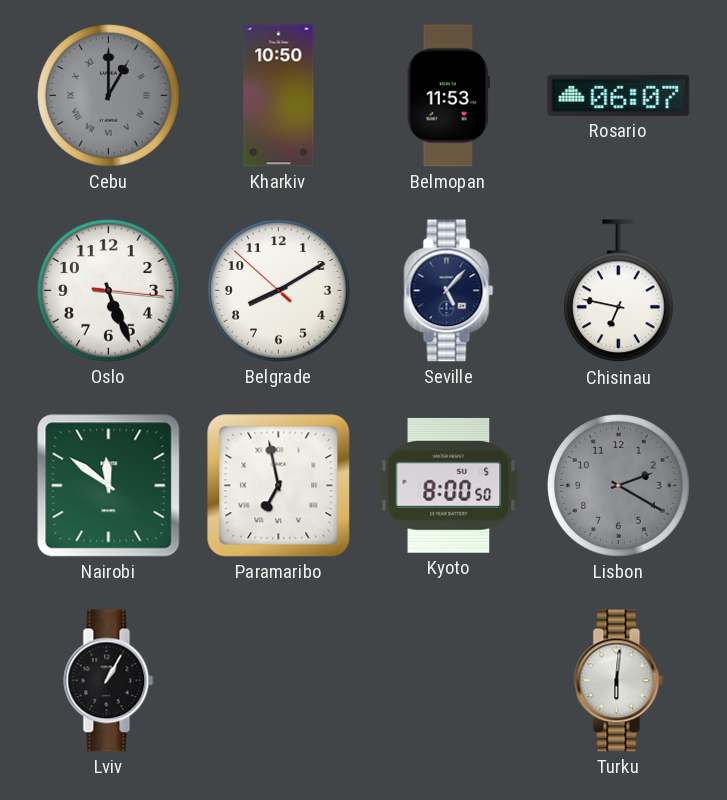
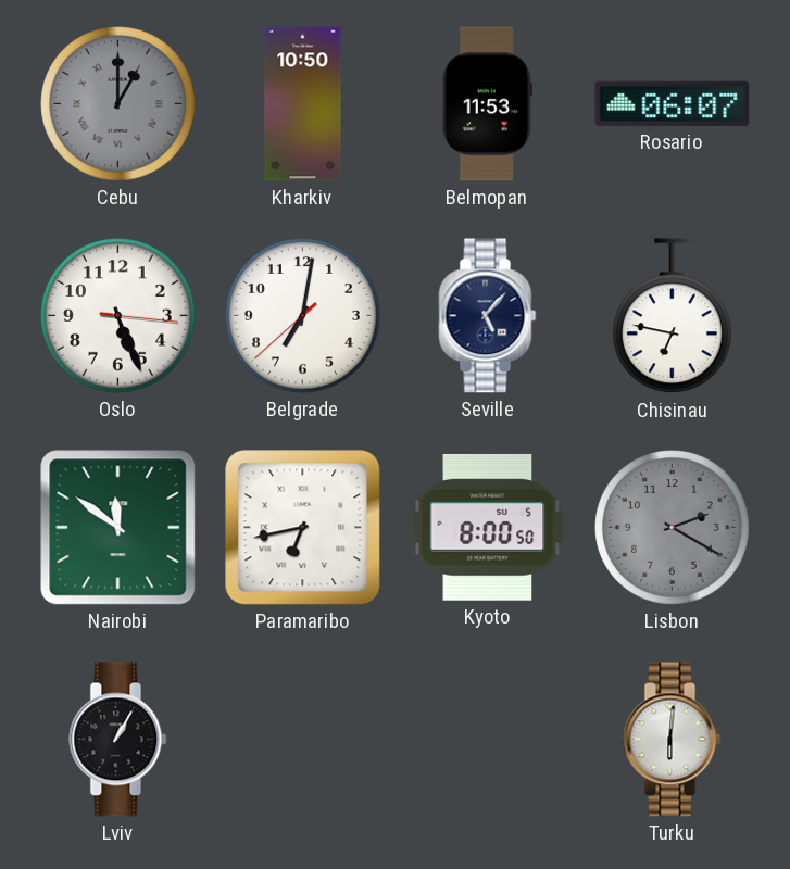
Belgrade: 8:09 -> 7:01
Paramaribo: 6:58 -> 6:43
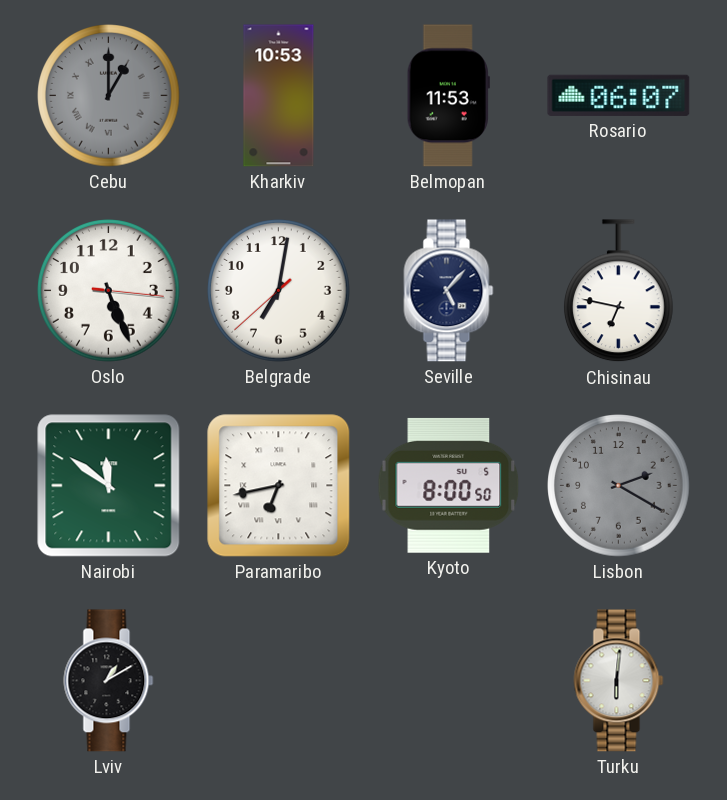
Kharkiv: 10:50 -> 10:53
Lviv: 1:05 -> 1:10
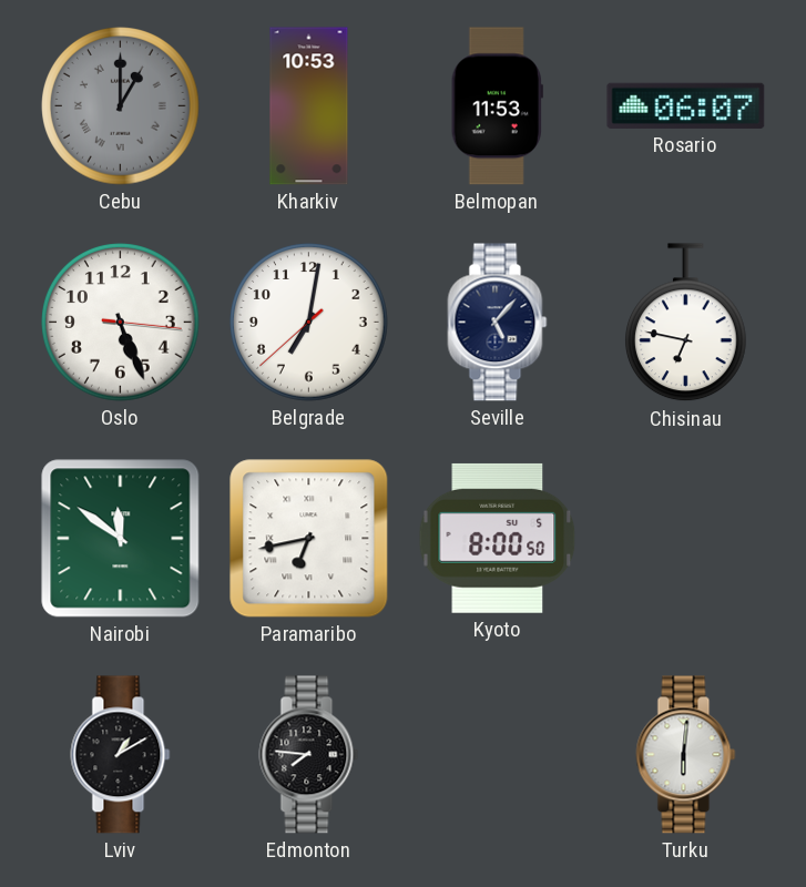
Lisbon: 2:20 -> none
Edmonton: none -> 7:46
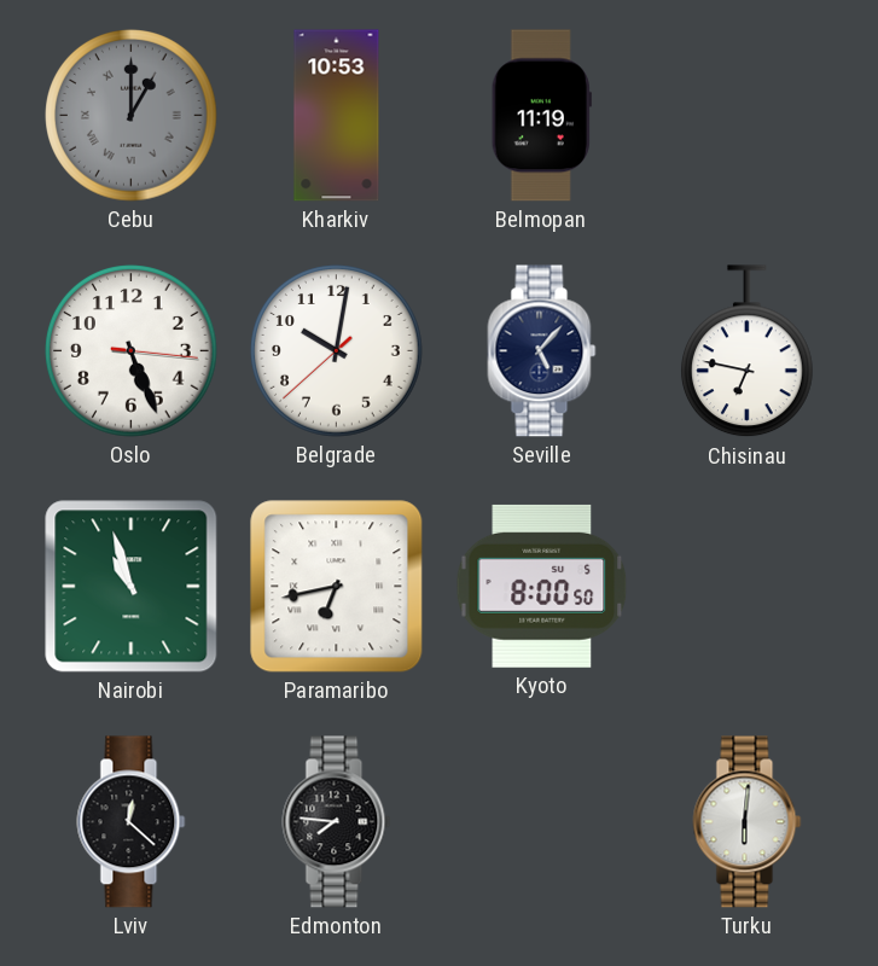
Belmopan: 11:53 -> 11:19
Rosario: 06:07 -> none
Belgrade: 7:01 -> 10:01
Nairobi: 11:51 -> 10:57
Lviv: 1:10 -> 12:22
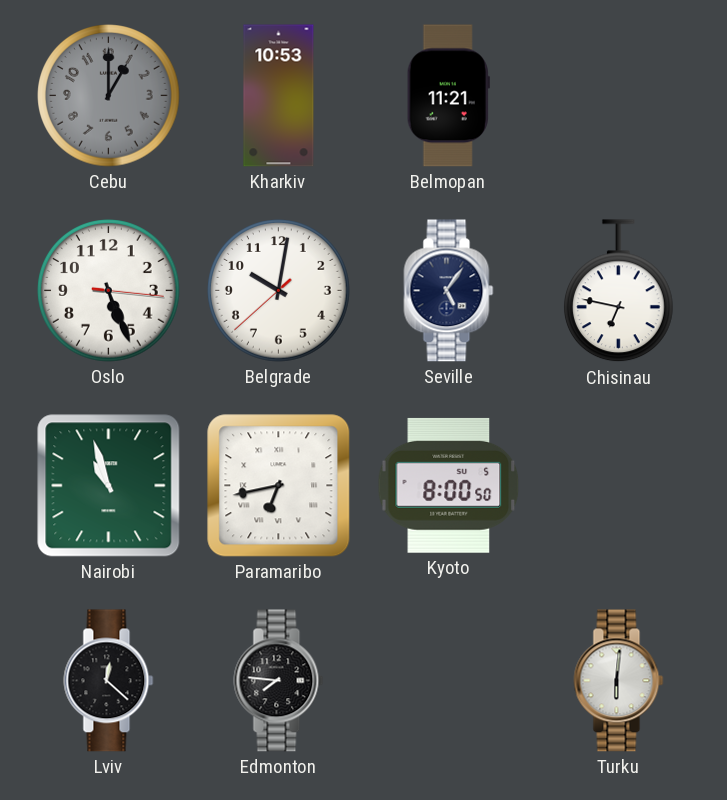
Cebu numerals: Roman -> Arabic
Belmopan: 11:19 -> 11:21
Seville: 5:07 -> 5:06
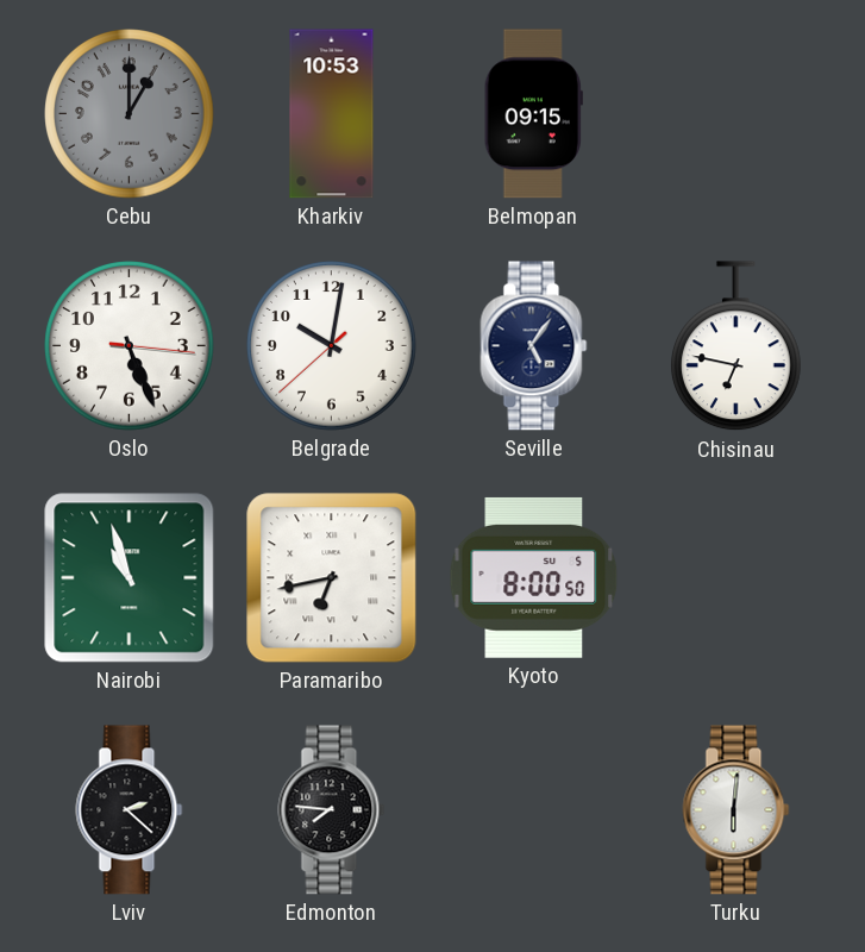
Belmopan: 11:21 -> 09:15
Lviv: 12:22 -> 2:22
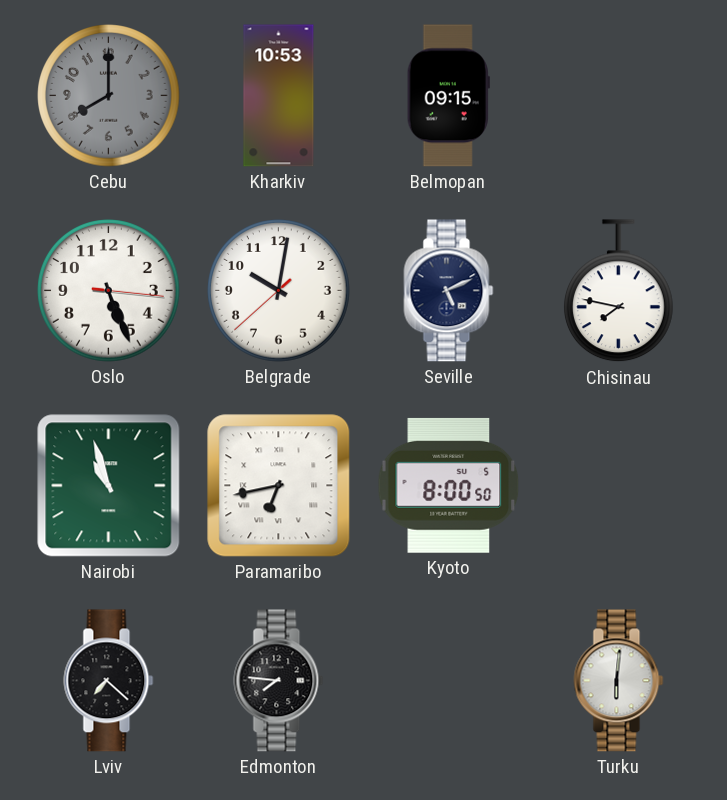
Cebu: 1:00 -> 8:00
Seville: 5:06 -> 5:11
Chisinau: 6:47 -> 7:47
Lviv: 2:22 -> 7:22
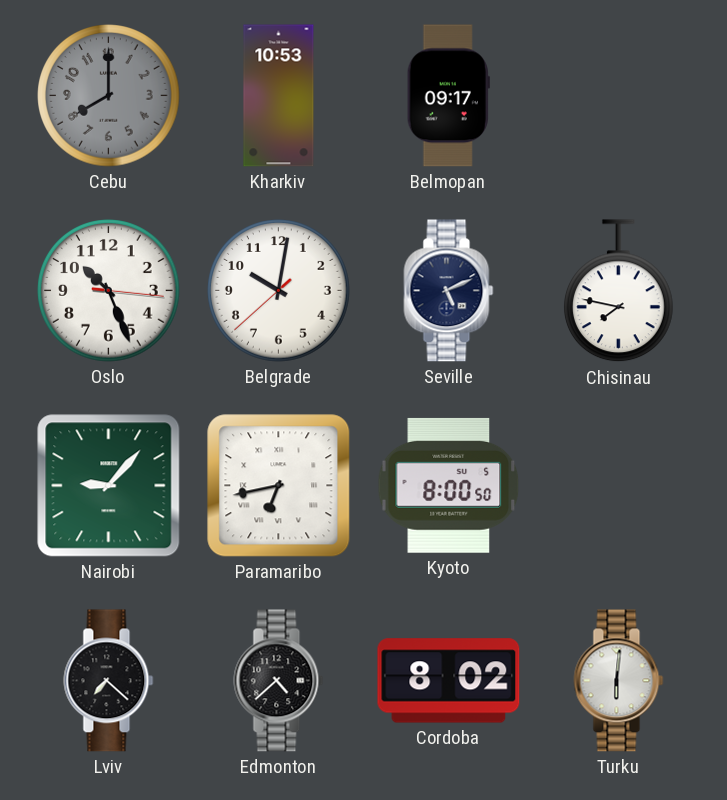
Belmopan: 09:15 -> 09:17
Oslo: 5:26 -> 10:26
Nairobi: 10:57 -> 9:07
Edmonton: 7:46 -> 4:38
Cordoba: none -> 8:02
